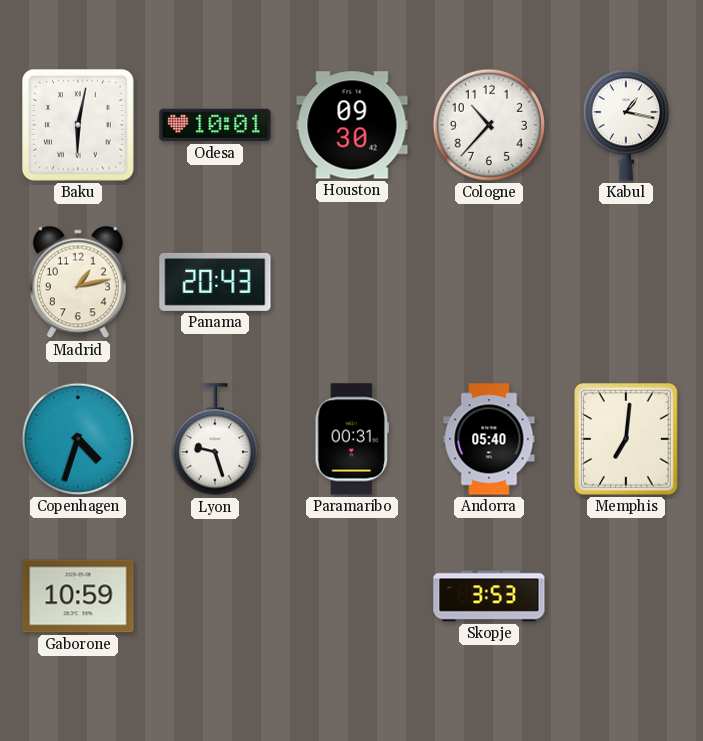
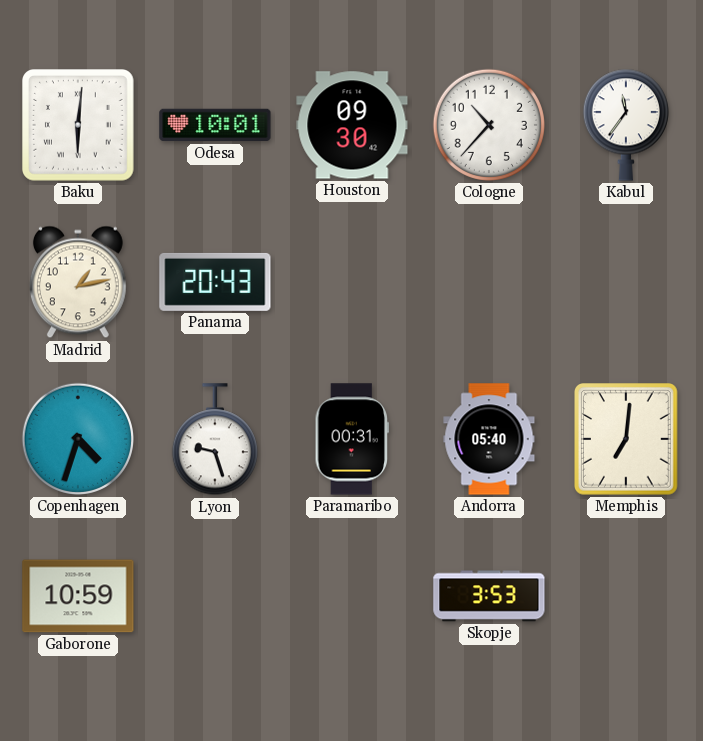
Baku: 6:02 -> 6:01
Kabul: 1:17 -> 11:36
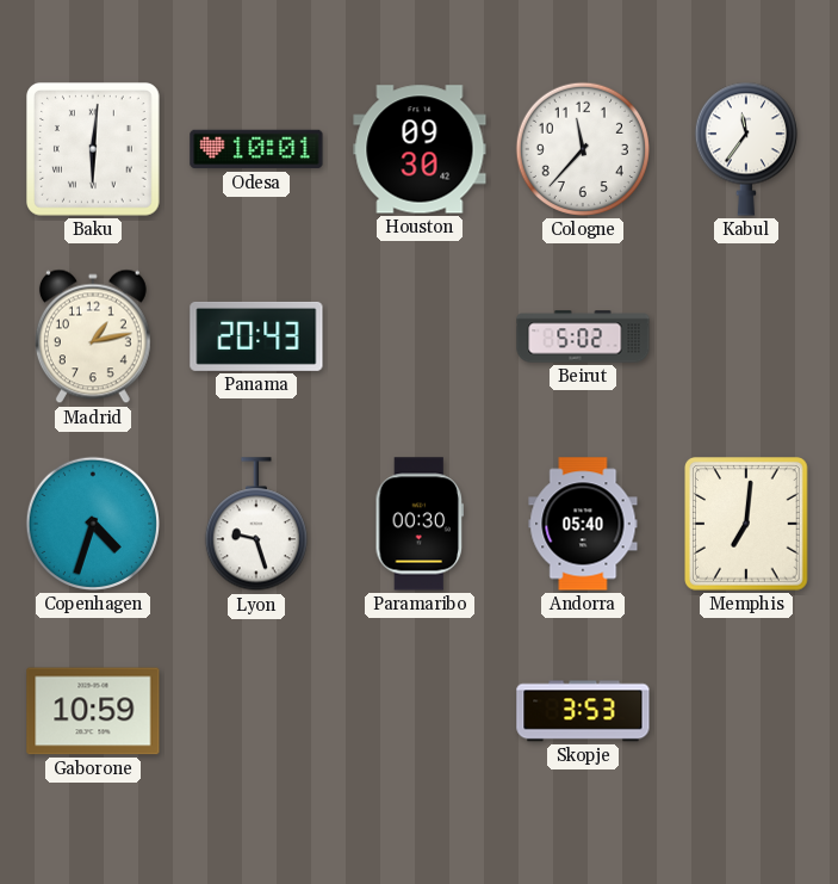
Cologne: 10:37 -> 11:37
Beirut: none -> 5:02
Paramaribo: 00:31 -> 00:30
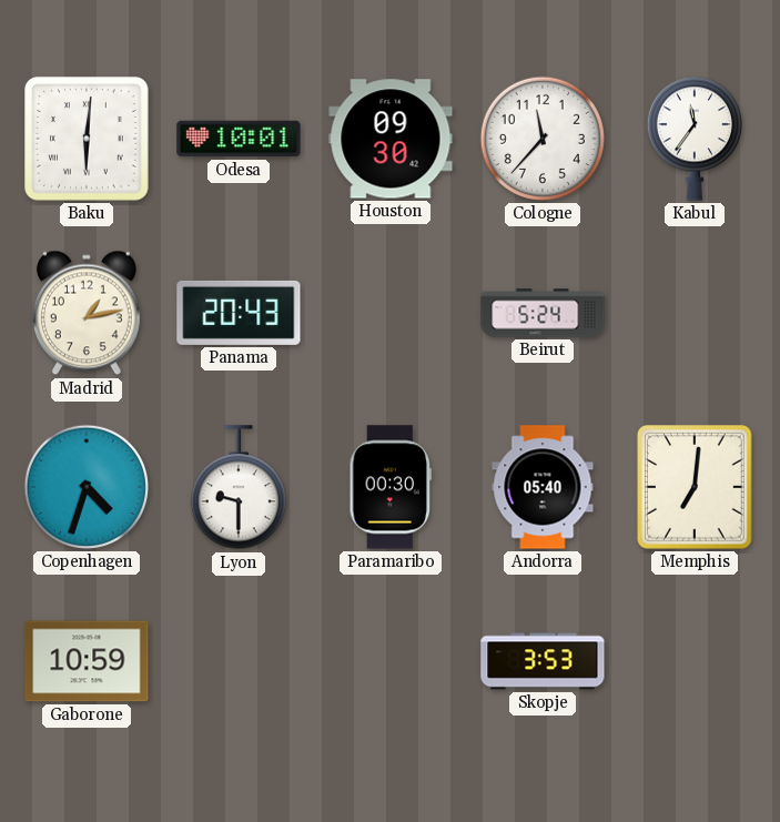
Beirut: 5:02 -> 5:24
Lyon: 9:27 -> 9:30
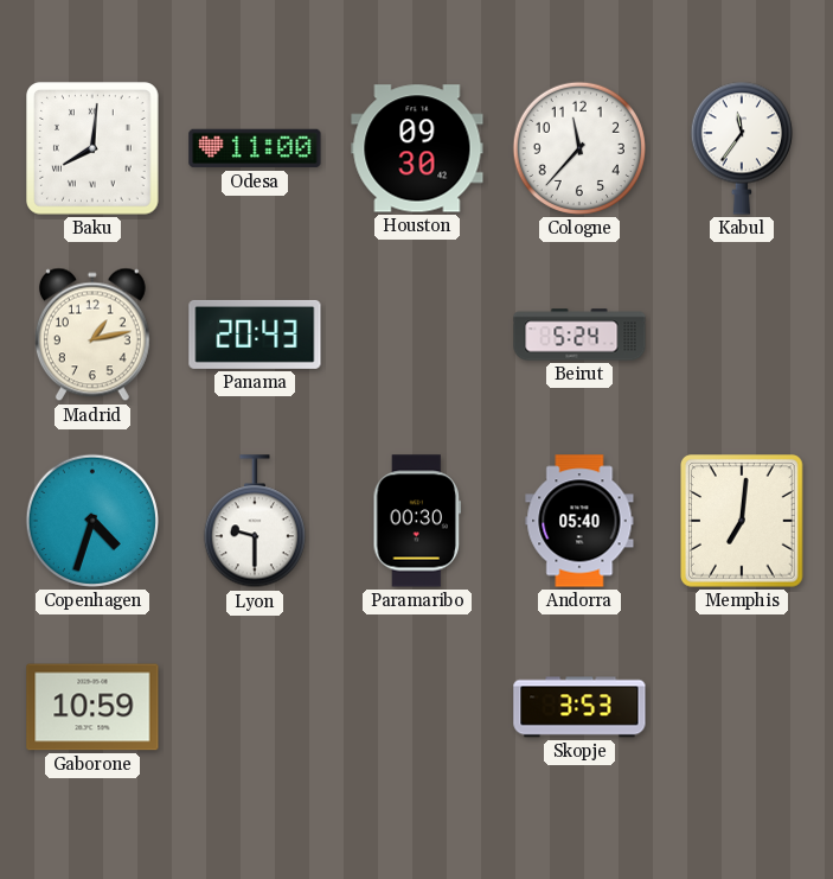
Baku: 6:01 -> 8:01
Odesa: 10:01 -> 11:00
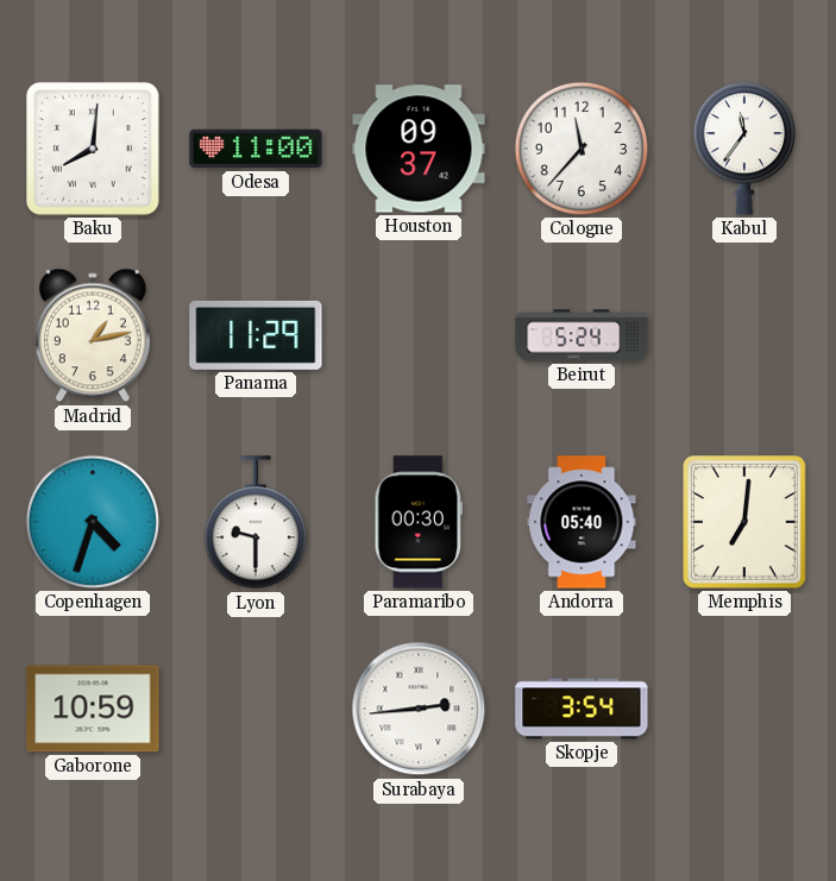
Houston: 09:30 -> 09:37
Panama: 20:43 -> 11:29
Surabaya: none -> 2:44
Skopje: 3:53 -> 3:54
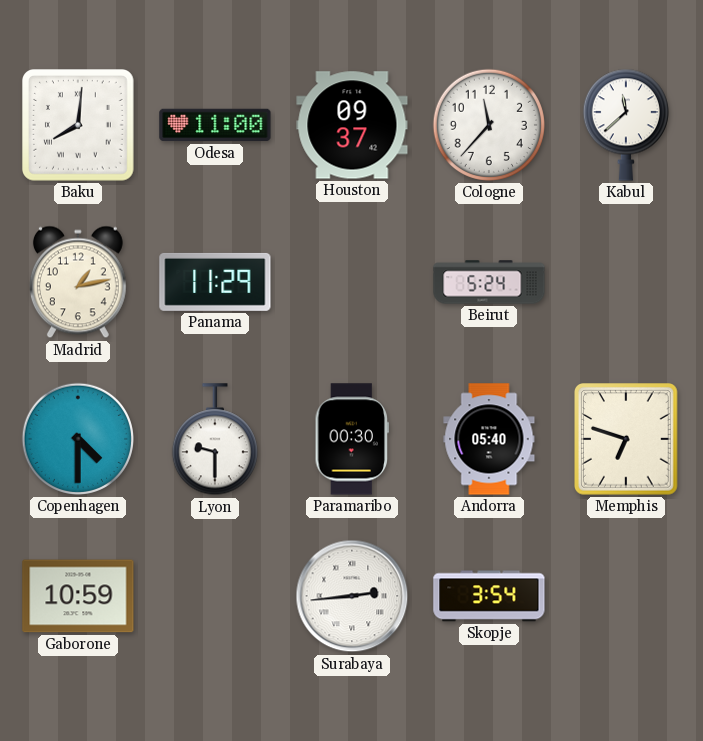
Kabul: 11:36 -> 11:38
Copenhagen: 4:33 -> 4:30
Memphis: 7:01 -> 6:48
